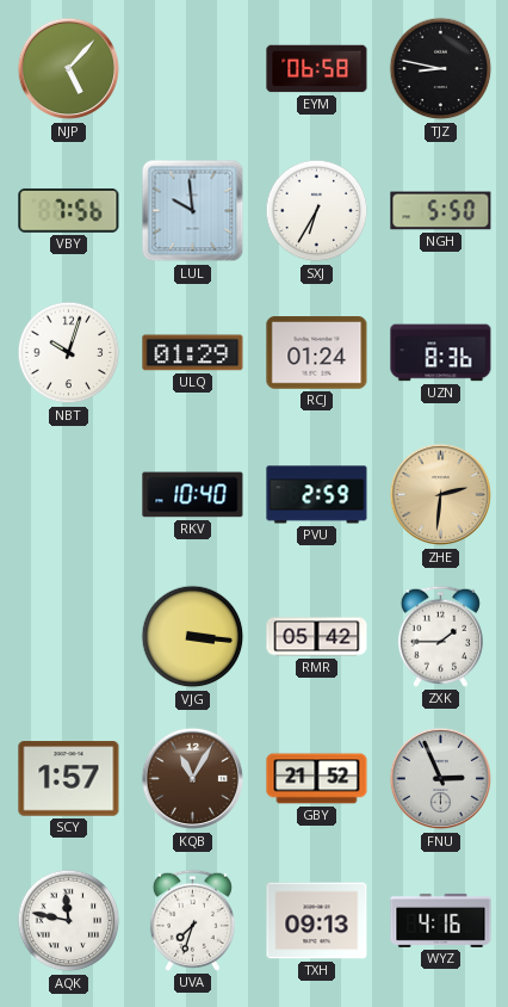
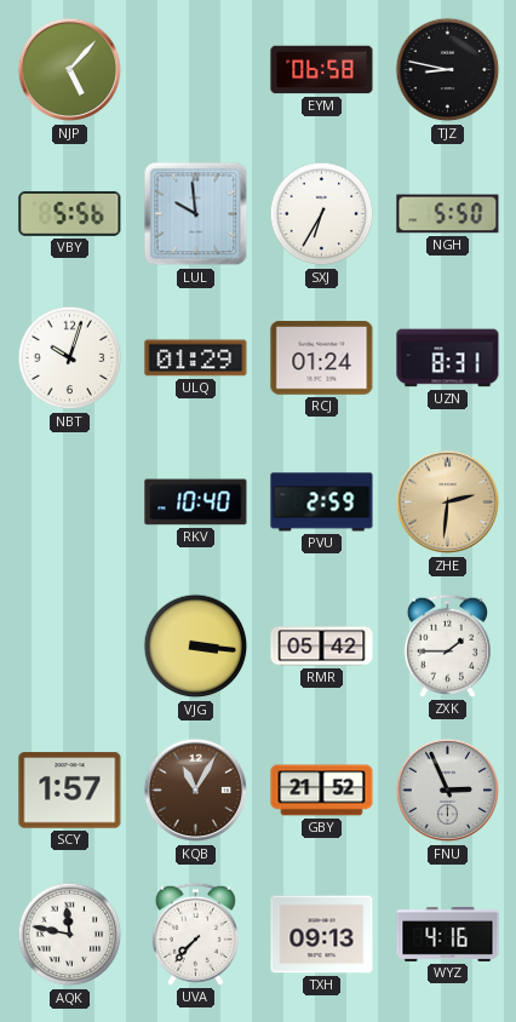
VBY: 7:56 -> 5:56
UZN: 8:36 -> 8:31
UVA: 7:33 -> 7:37
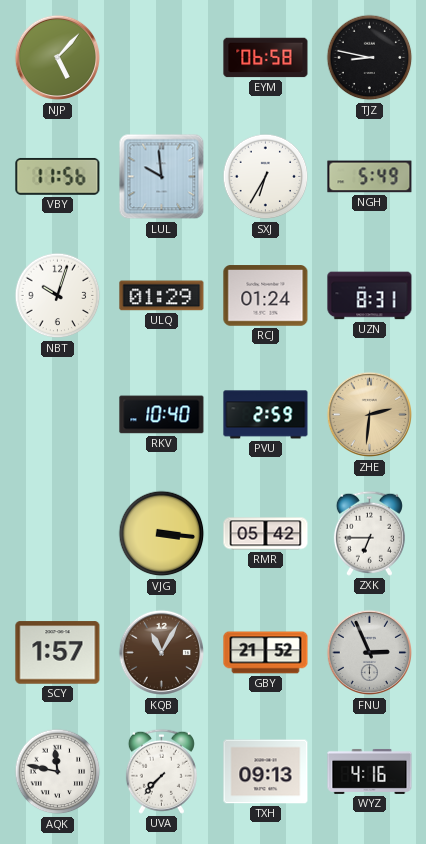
VBY: 5:56 -> 11:56
NGH: 5:50 -> 5:49
ZXK: 1:45 -> 6:45
